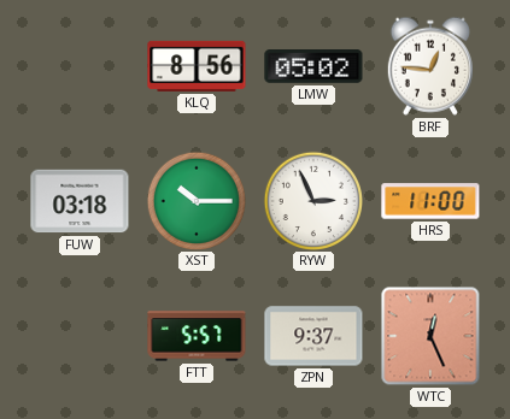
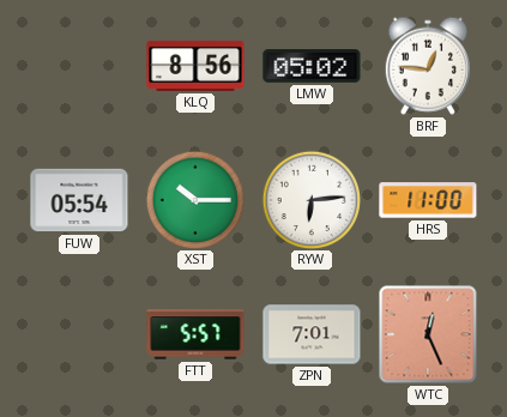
FUW: 03:18 -> 05:54
RYW: 2:56 -> 6:14
ZPN: 9:37 -> 7:01
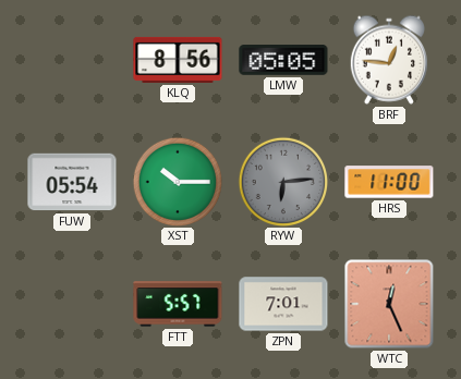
LMW: 05:02 -> 05:05
RYW dial: white -> grey
